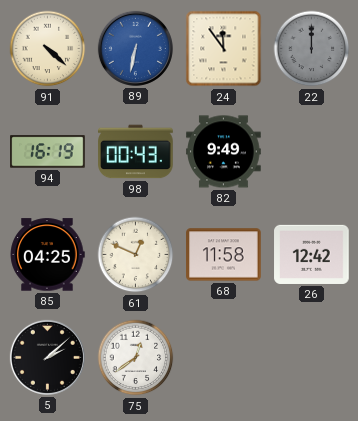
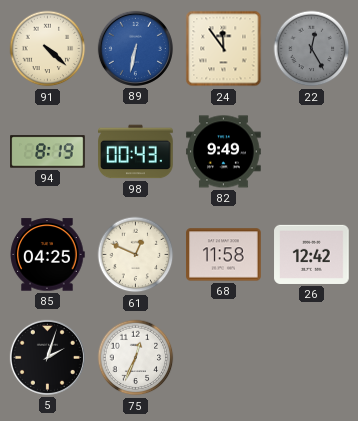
22: 12:00 -> 12:25
94: 16:19 -> 8:19
5: 2:08 -> 2:03
75: 12:39 -> 12:34
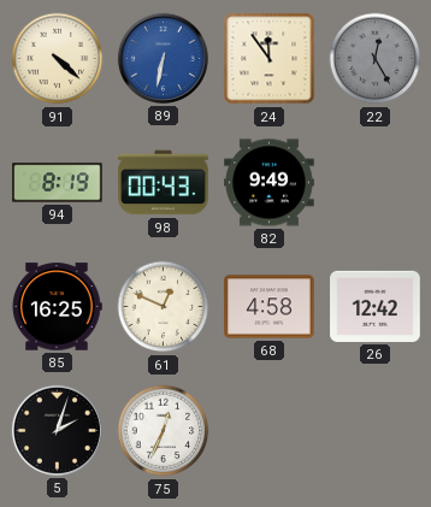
85: 04:25 -> 16:25
68: 11:58 -> 4:58
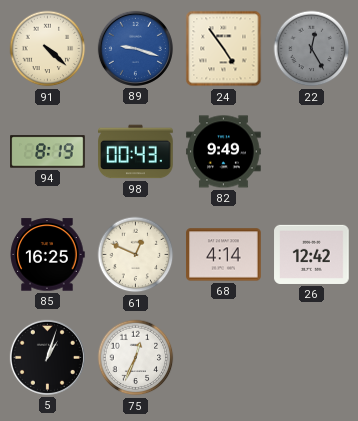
89: 6:32 -> 9:18
24: 11:54 -> 4:54
68: 4:58 -> 4:14
5: 2:03 -> 1:03
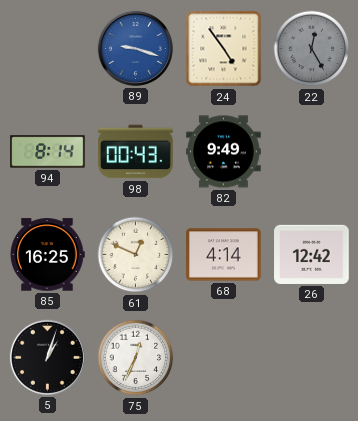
91: 4:22 -> none
94: 8:19 -> 8:14
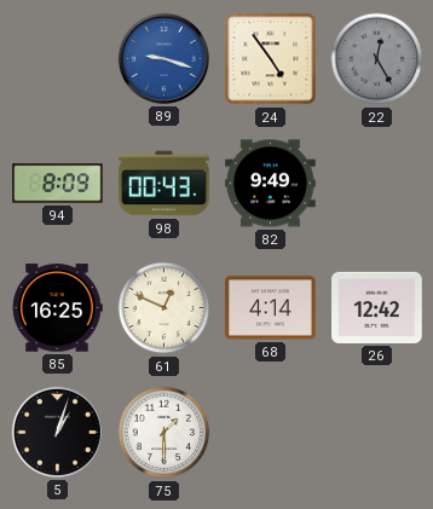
94: 8:14 -> 8:09
75: 12:34 -> 1:30
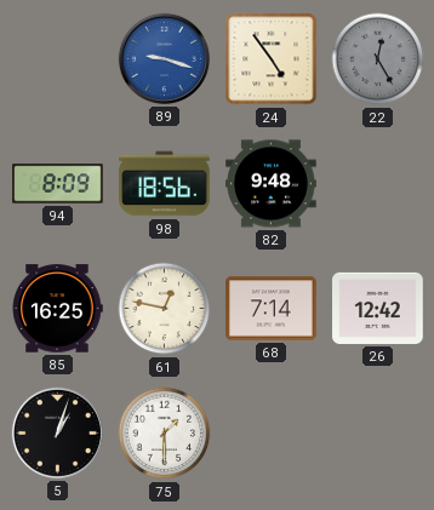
98: 00:43 -> 18:56
82: 9:49 -> 9:48
61: 12:49 -> 12:47
68: 4:14 -> 7:14
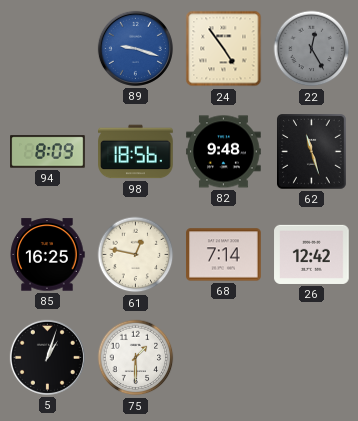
62: none -> 11:27
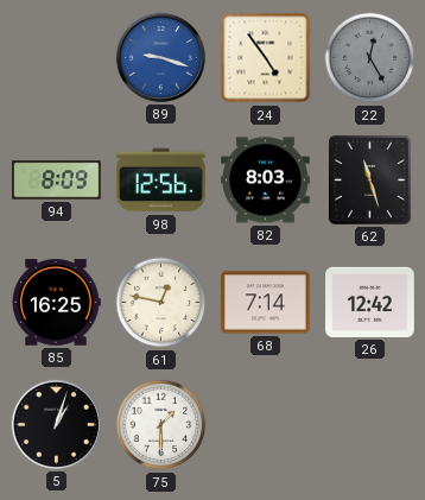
98: 18:56 -> 12:56
82: 9:48 -> 8:03
